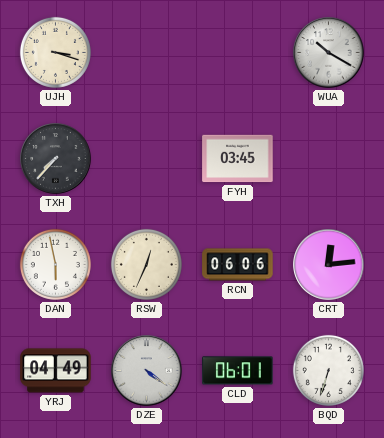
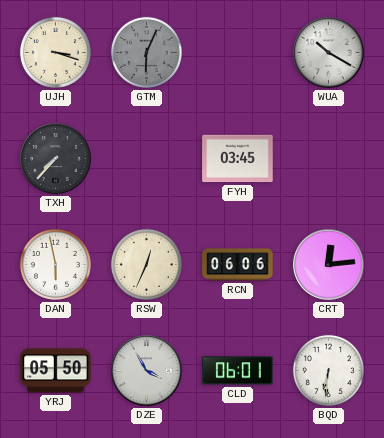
GTM: none -> 6:04
YRJ: 04:49 -> 05:50
DZE: 4:21 -> 3:55
BQD: 6:33 -> 6:31
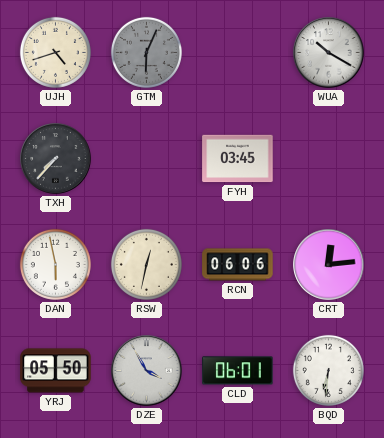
UJH: 3:18 -> 4:42
RSW: 12:34 -> 12:32
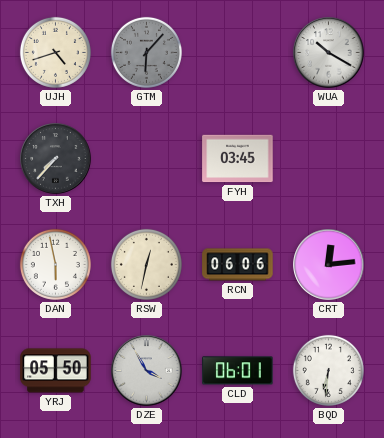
GTM: 6:04 -> 6:07
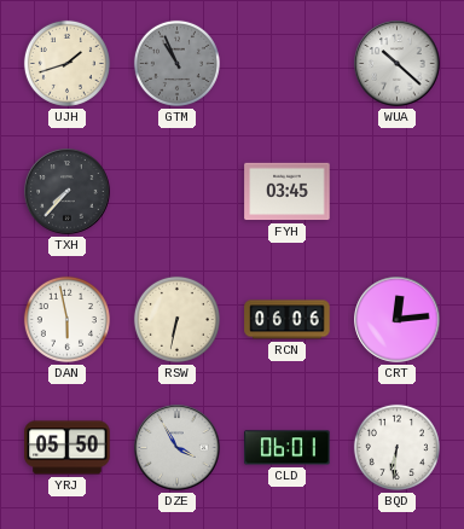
UJH: 4:42 -> 1:42
GTM: 6:07 -> 10:56
WUA: 10:20 -> 10:22
RSW: 12:32 -> 6:32
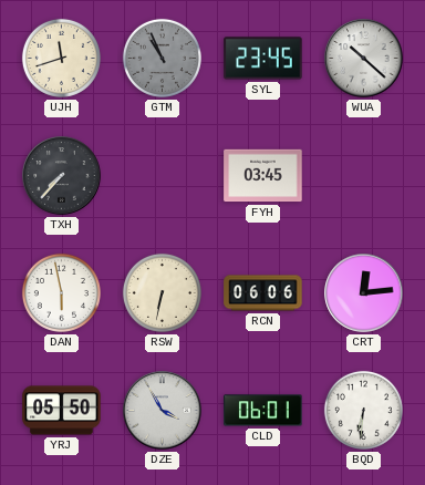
UJH: 1:42 -> 11:42
SYL: none -> 23:45
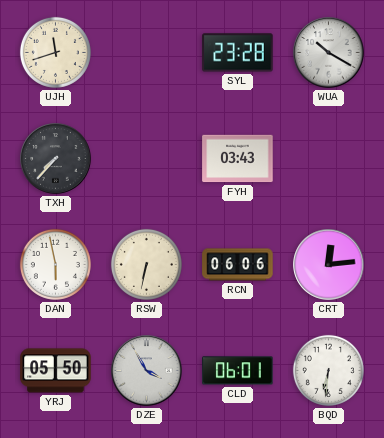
GTM: 10:56 -> none
SYL: 23:45 -> 23:28
WUA: 10:22 -> 10:20
FYH: 03:45 -> 03:43
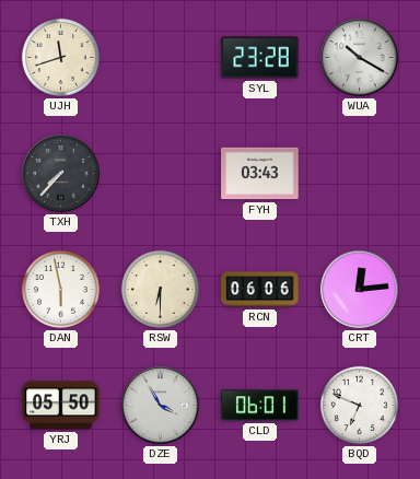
RSW: 6:32 -> 6:30
BQD: 6:31 -> 6:49
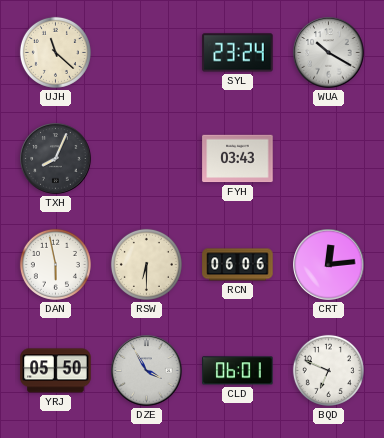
UJH: 11:42 -> 11:22
SYL: 23:28 -> 23:24
TXH: 7:37 -> 8:04
